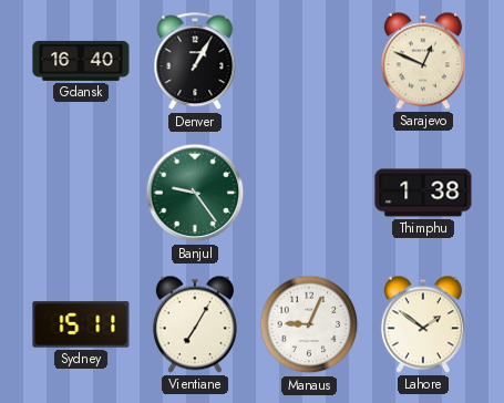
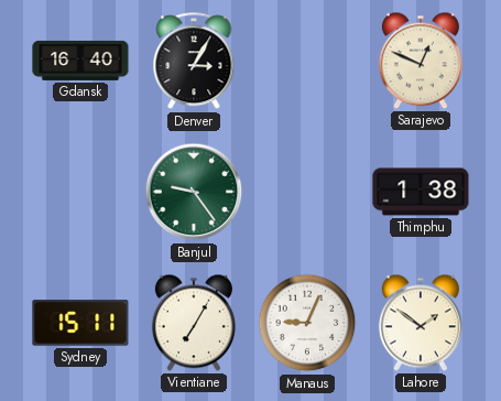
Denver: 1:05 -> 3:05
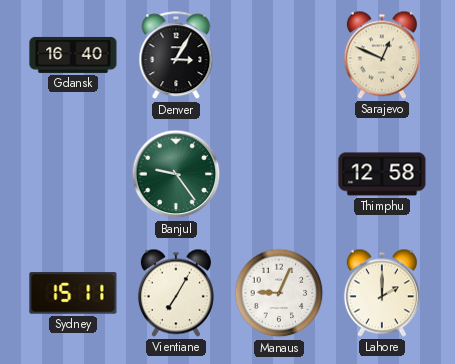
Thimphu: 1:38 -> 12:58
Lahore: 1:51 -> 2:00
